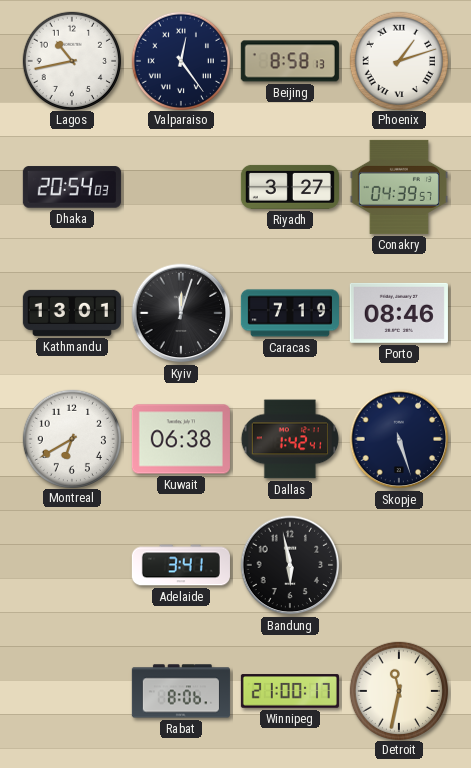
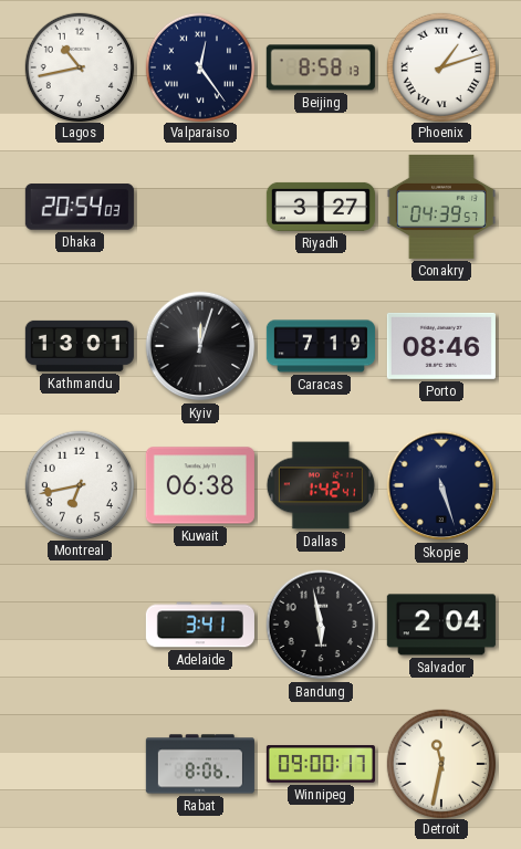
Montreal: 6:40 -> 6:43
Salvador: none -> 2:04
Winnipeg: 21:00 -> 09:00
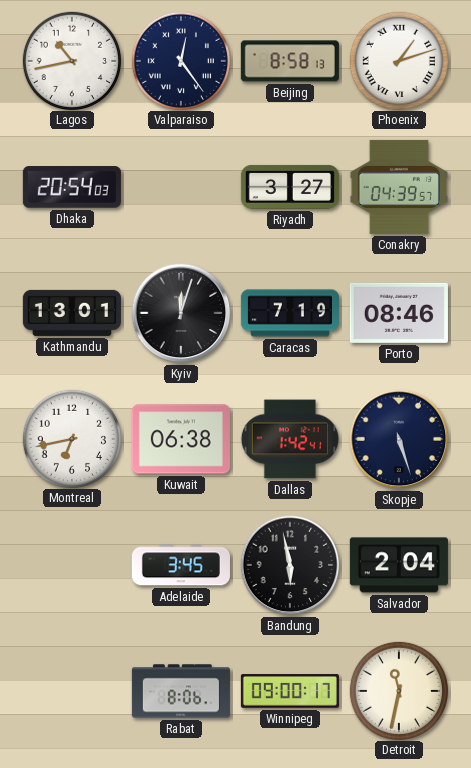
Adelaide: 3:41 -> 3:45
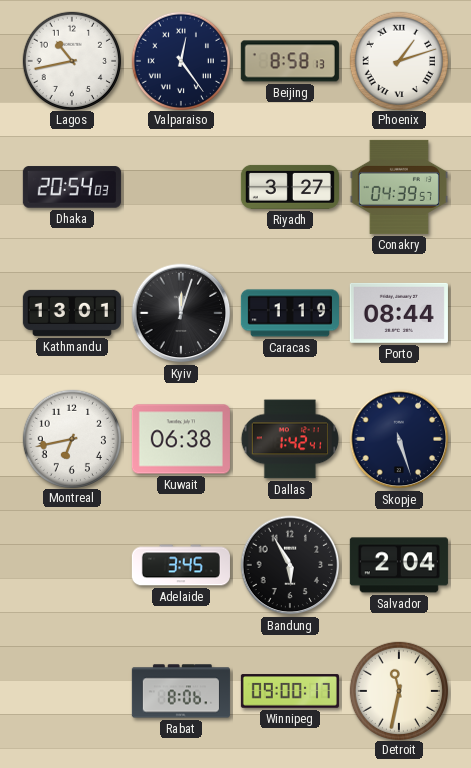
Caracas: 7:19 -> 1:19
Porto: 08:46 -> 08:44
Bandung: 5:58 -> 5:55
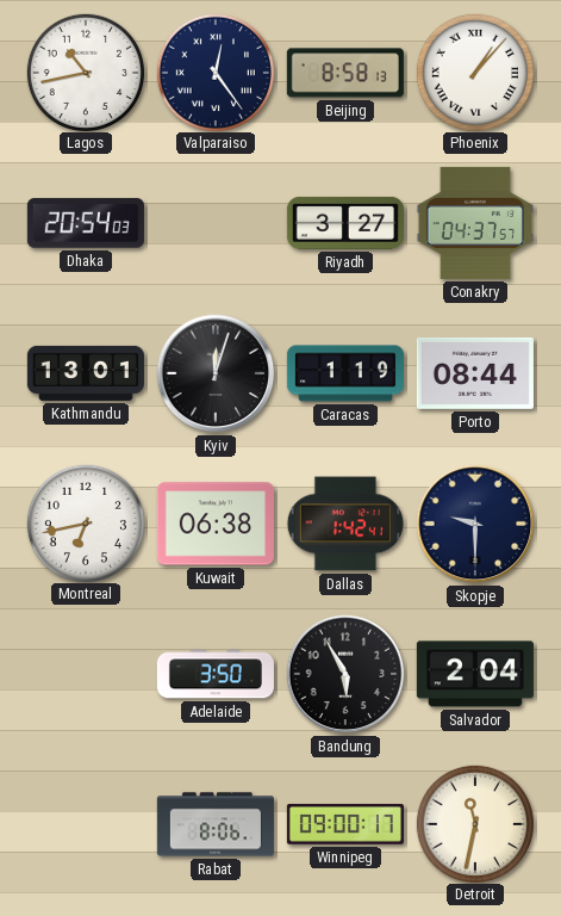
Phoenix: 1:12 -> 1:07
Conakry: 04:39 -> 04:37
Skopje: 5:27 -> 9:30
Adelaide: 3:45 -> 3:50
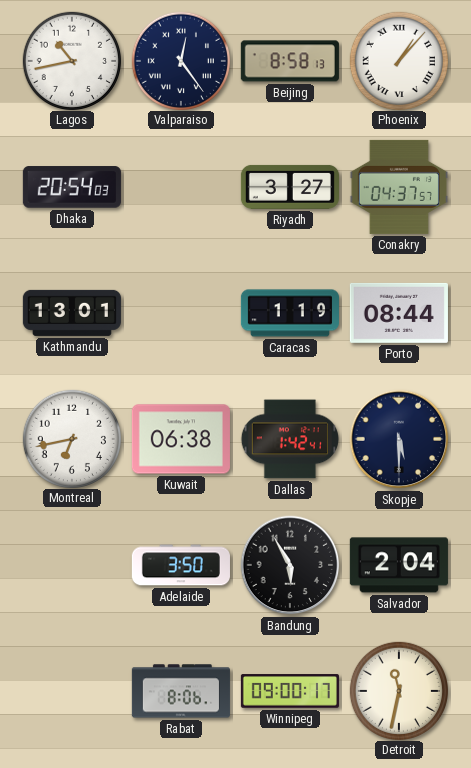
Kyiv: 12:03 -> none
Skopje: 9:30 -> 5:30
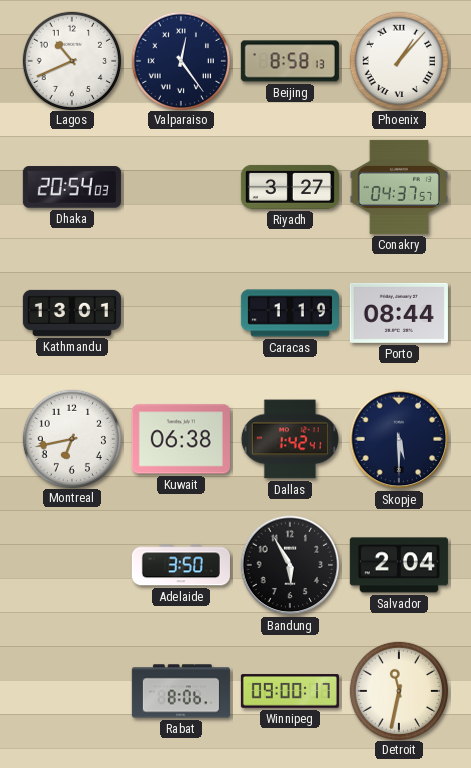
Lagos: 10:43 -> 10:41
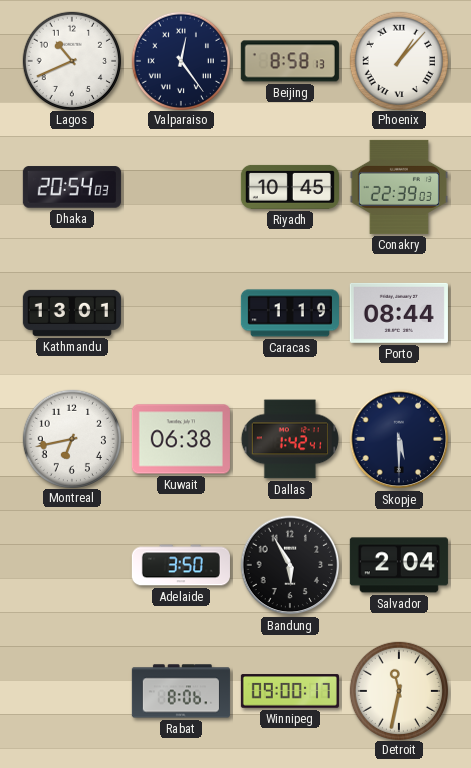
Riyadh: 3:27 -> 10:45
Conakry: 04:37 -> 22:39
